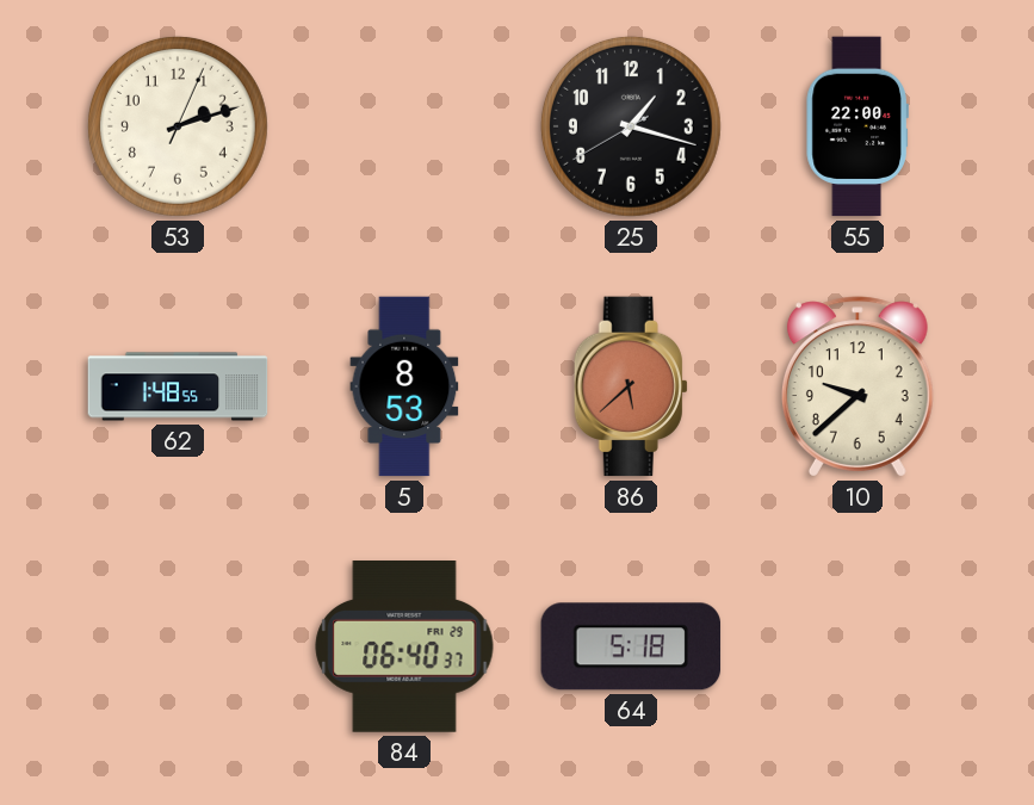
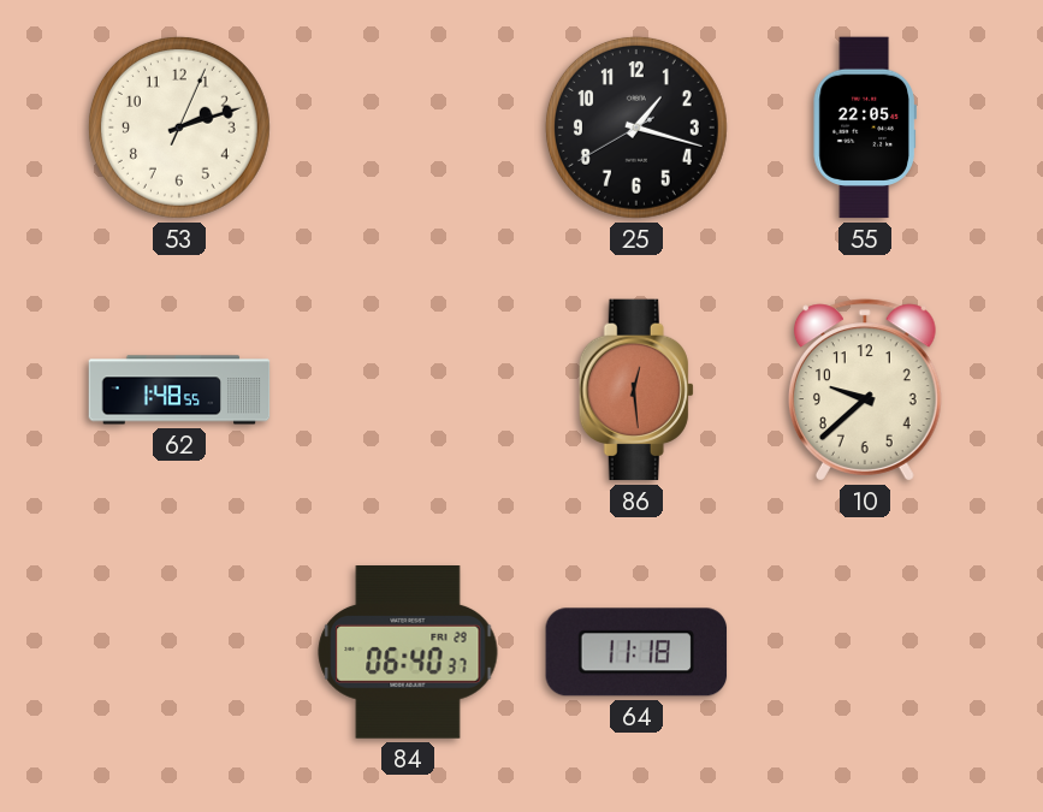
55: 22:00 -> 22:05
5: 8:53 -> none
86: 5:38 -> 12:29
64: 5:18 -> 11:18
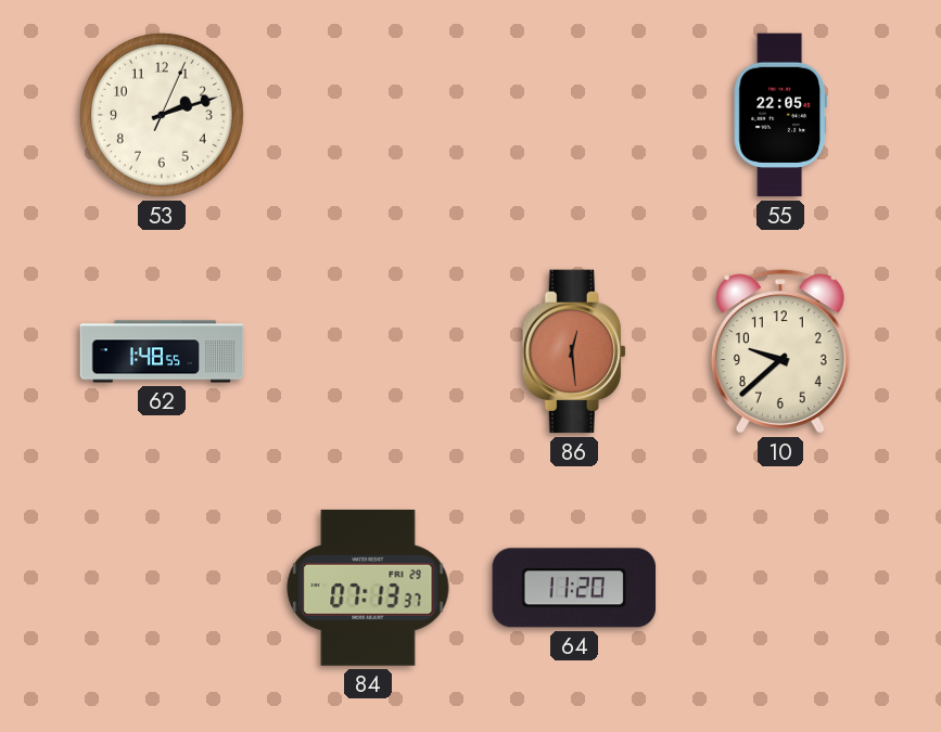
25: 1:17 -> none
84: 06:40 -> 07:13
64: 11:18 -> 11:20
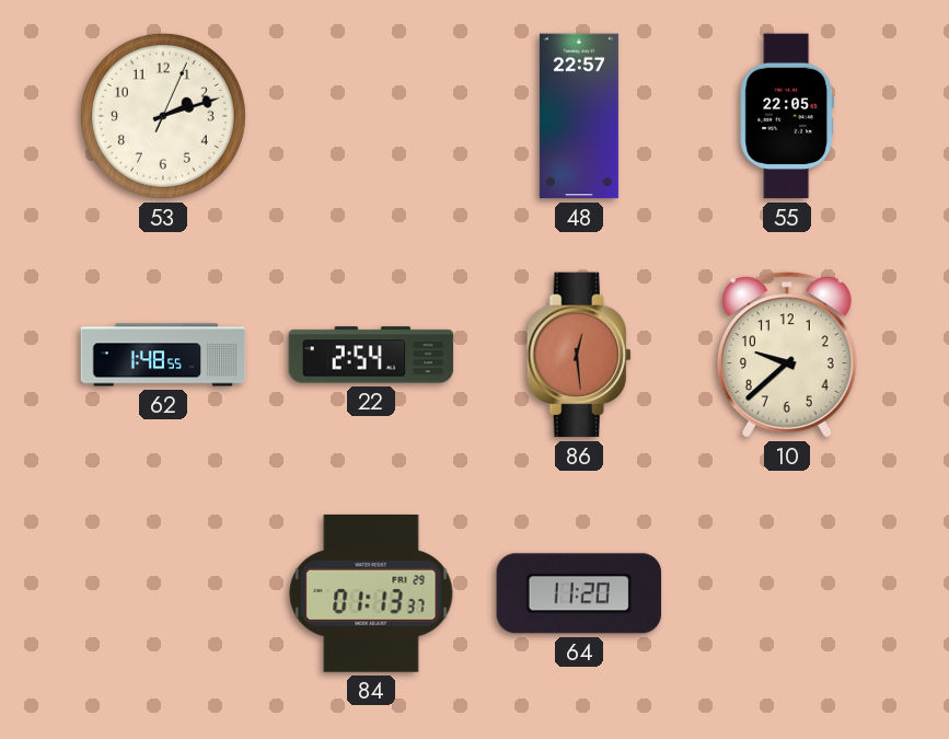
48: none -> 22:57
22: none -> 2:54
84: 07:13 -> 01:13
